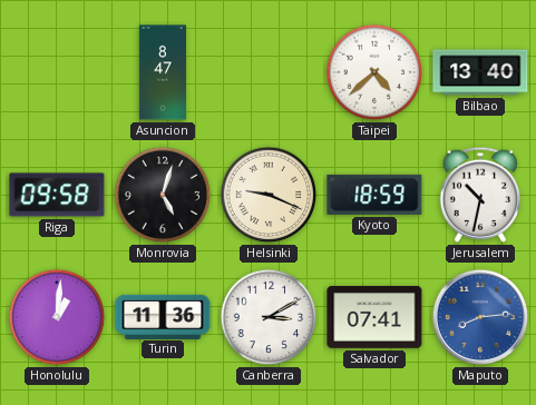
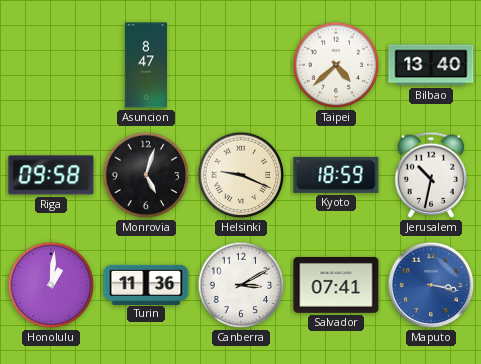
Maputo: 8:14 -> 3:17
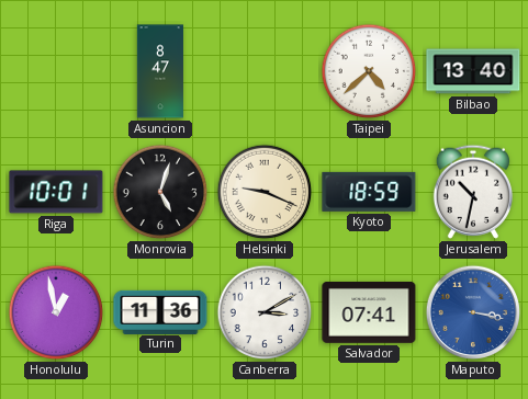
Riga: 09:58 -> 10:01
Honolulu: 1:01 -> 12:58
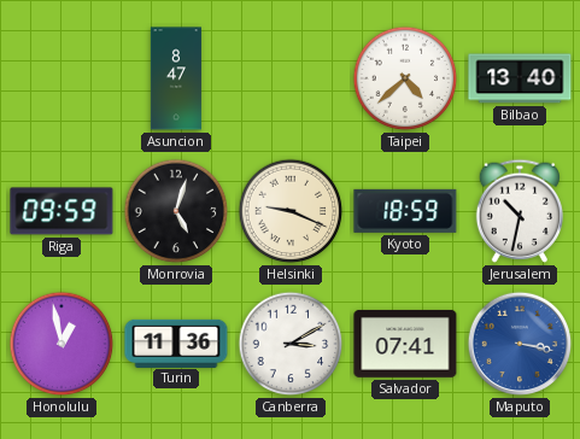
Riga: 10:01 -> 09:59
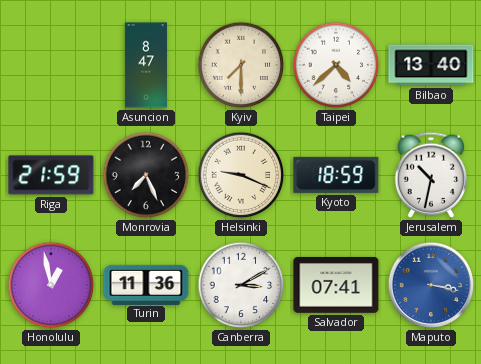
Kyiv: none -> 7:30
Riga: 09:59 -> 21:59
Monrovia: 5:03 -> 7:26
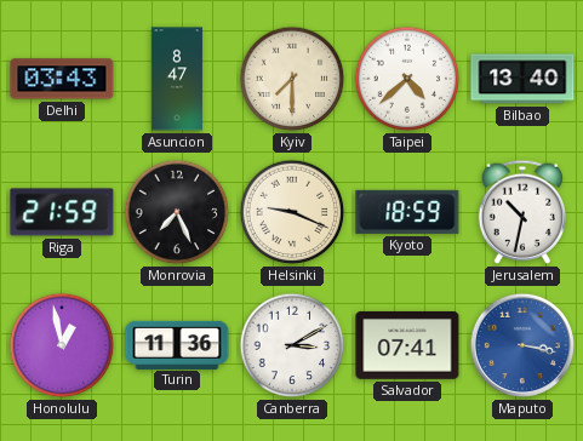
Delhi: none -> 03:43
